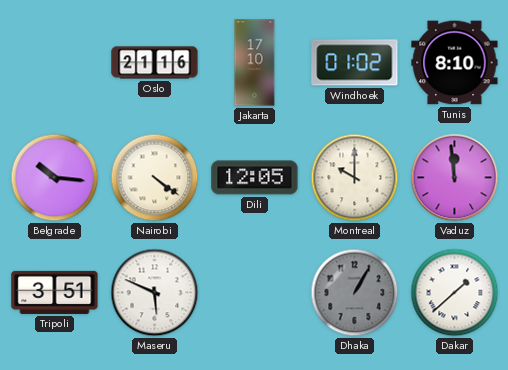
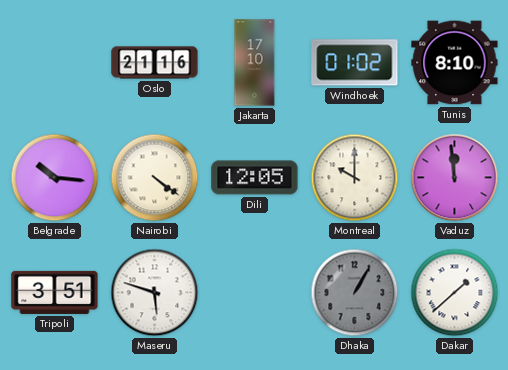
Maseru: 5:49 -> 5:48
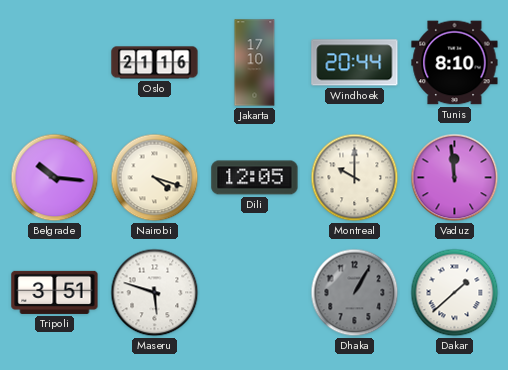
Windhoek: 01:02 -> 20:44
Nairobi: 4:21 -> 4:18
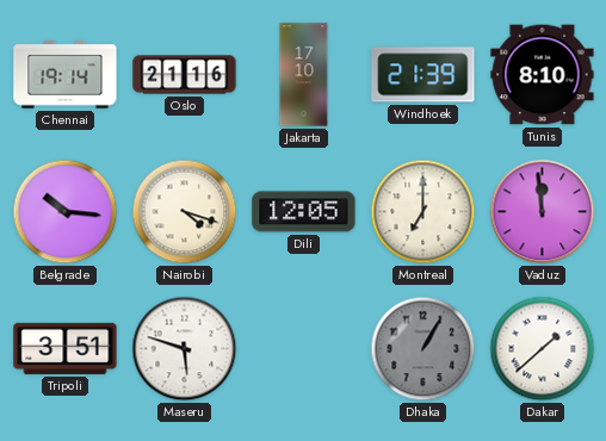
Chennai: none -> 19:14
Windhoek: 20:44 -> 21:39
Montreal: 10:00 -> 7:00
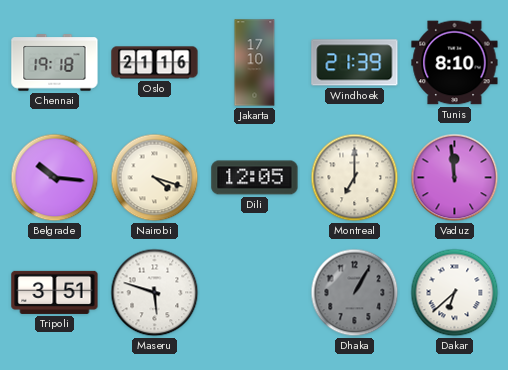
Chennai: 19:14 -> 19:18
Dakar: 1:38 -> 6:38
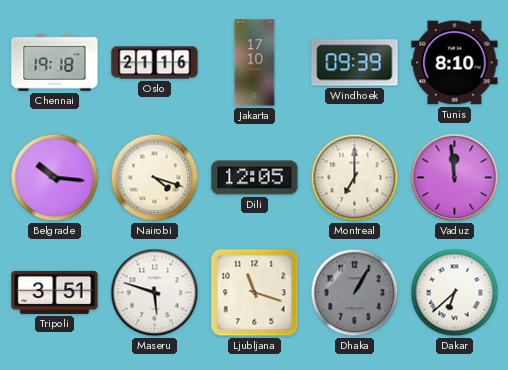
Windhoek: 21:39 -> 09:39
Ljubljana: none -> 11:18
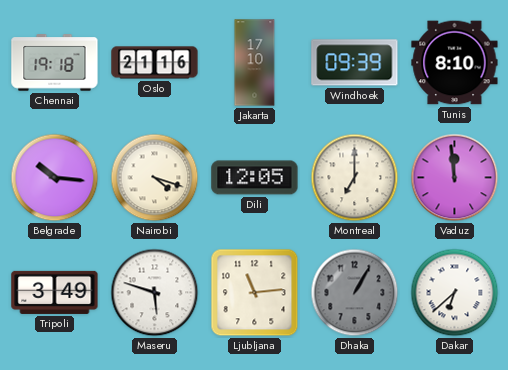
Tripoli: 3:51 -> 3:49
Ljubljana: 11:18 -> 11:14
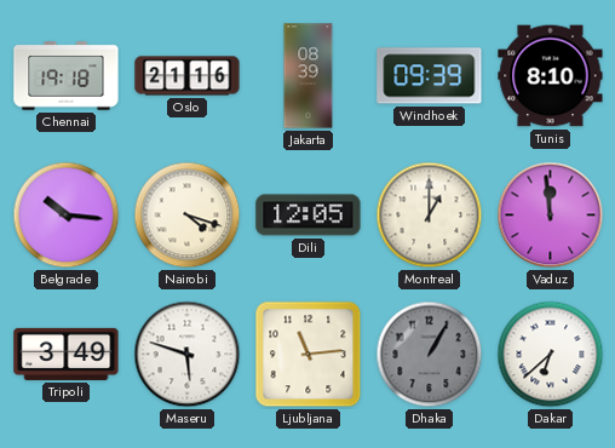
Jakarta: 17:10 -> 08:39
Montreal: 7:00 -> 1:00
